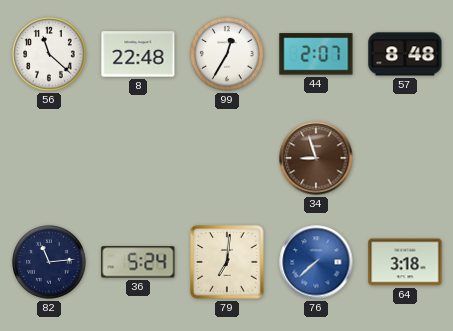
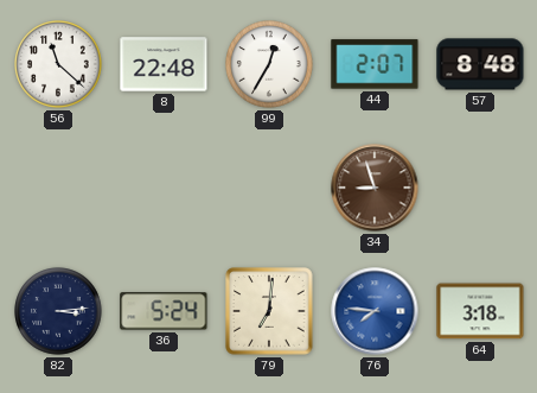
82: 11:14 -> 3:14
76: 7:38 -> 7:46
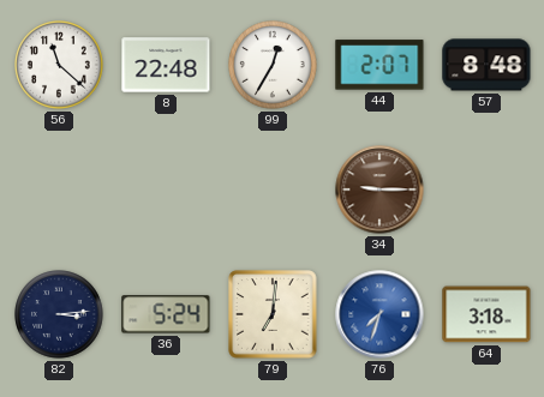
34: 8:57 -> 9:15
76: 7:46 -> 7:33
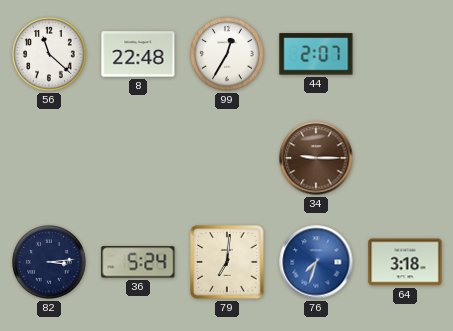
57: 8:48 -> none
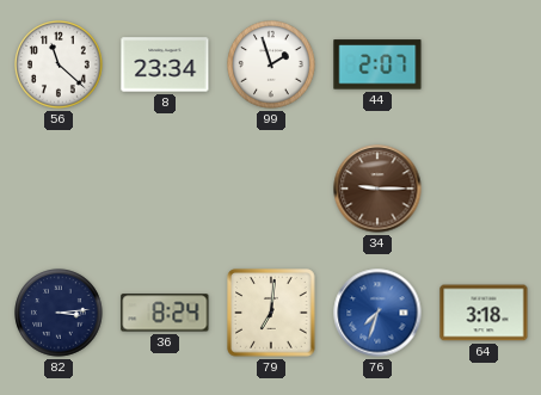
8: 22:48 -> 23:34
99: 12:35 -> 1:57
36: 5:24 -> 8:24
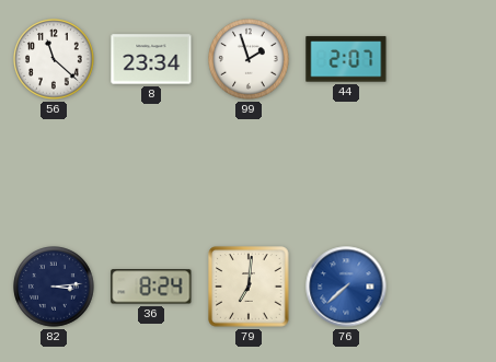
34: 9:15 -> none
76: 7:33 -> 7:38
64: 3:18 -> none
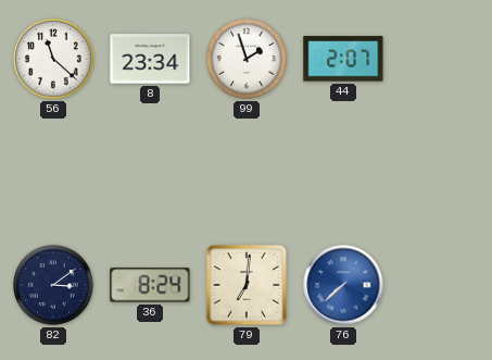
82: 3:14 -> 3:09
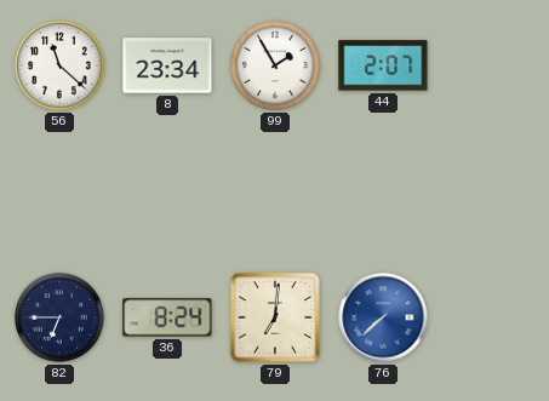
99: 1:57 -> 1:55
82: 3:09 -> 6:45
